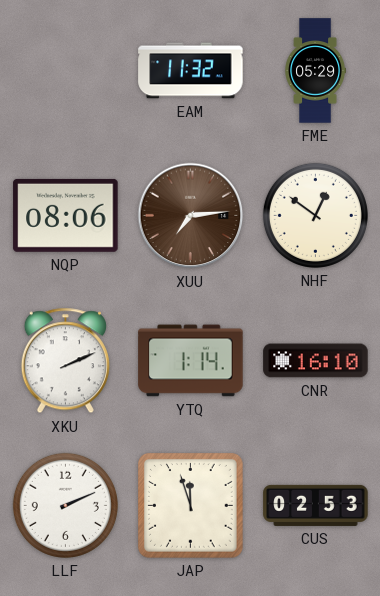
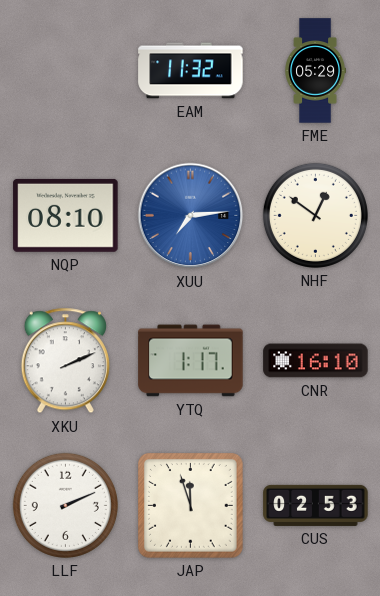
NQP: 08:06 -> 08:10
XUU dial: brown -> blue
YTQ: 1:14 -> 1:17
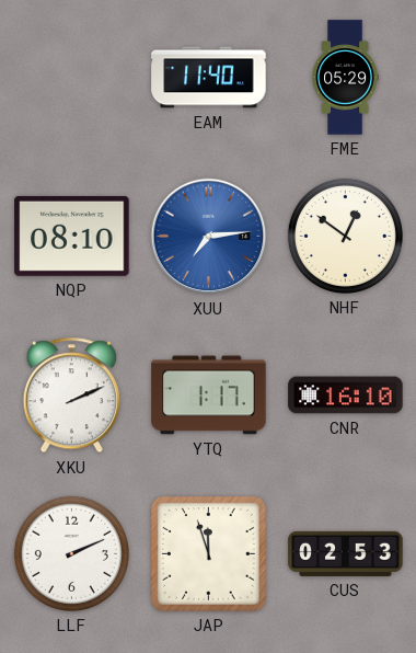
EAM: 11:32 -> 11:40
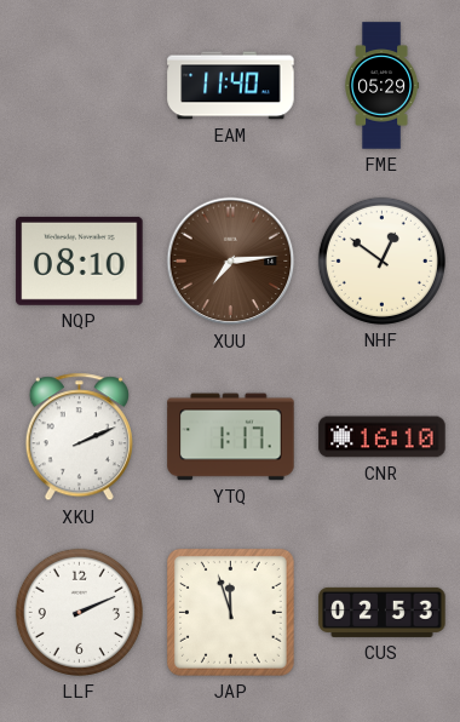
XUU dial: blue -> brown
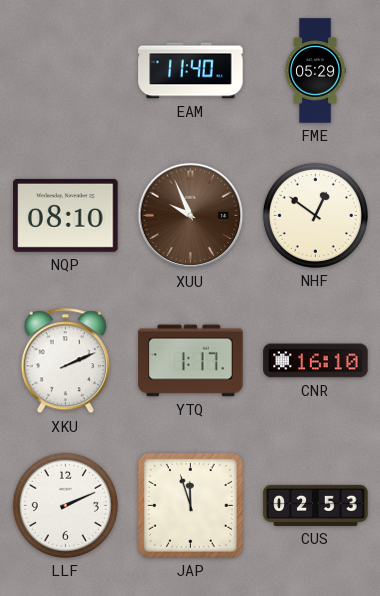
XUU: 7:14 -> 9:56
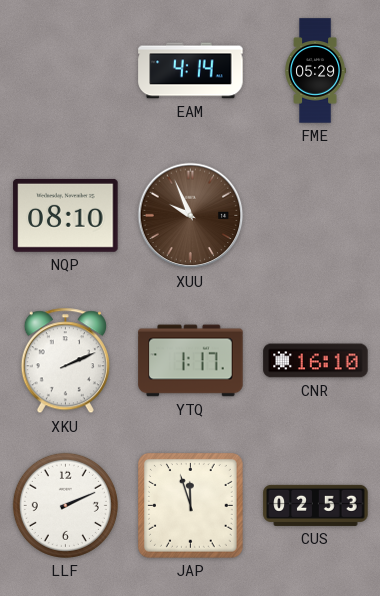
EAM: 11:40 -> 4:14
NHF: 12:51 -> none
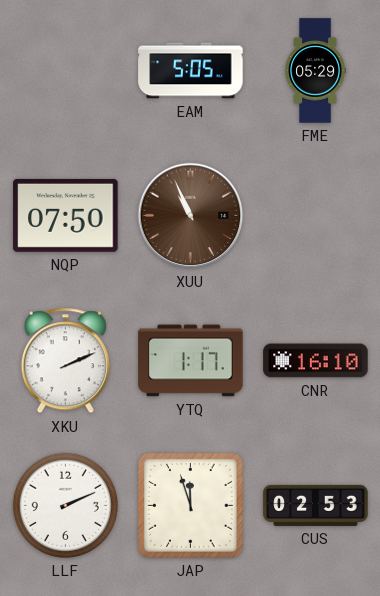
EAM: 4:14 -> 5:05
NQP: 08:10 -> 07:50
XUU: 9:56 -> 10:56
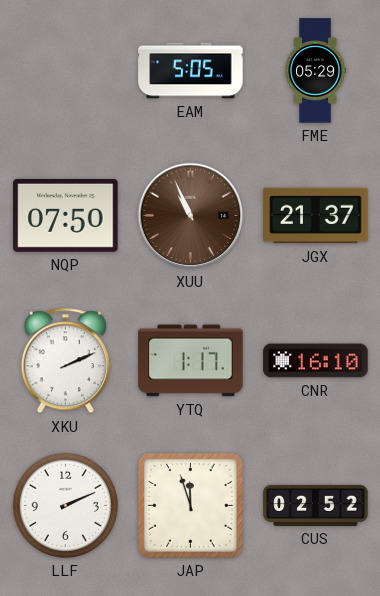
JGX: none -> 21:37
CUS: 02:53 -> 02:52
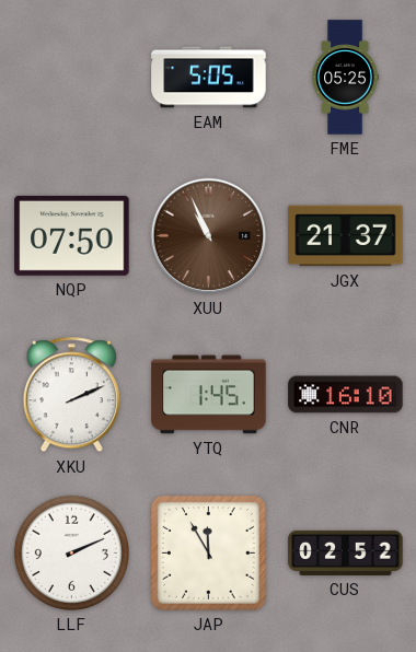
FME: 05:29 -> 05:25
YTQ: 1:17 -> 1:45
JAP: 11:57 -> 11:55
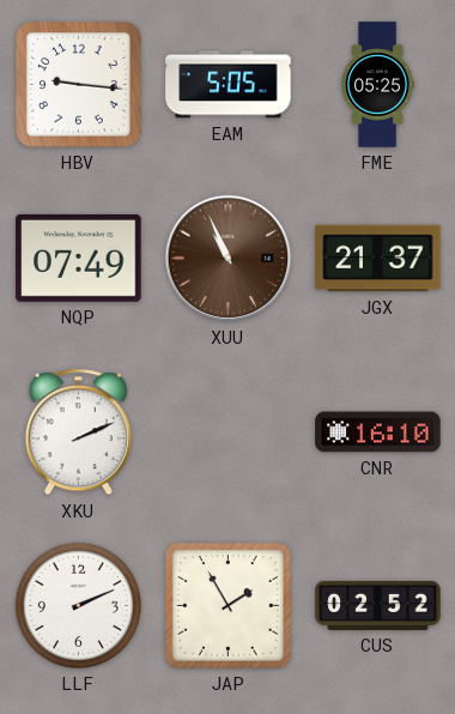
HBV: none -> 9:16
NQP: 07:50 -> 07:49
YTQ: 1:45 -> none
JAP: 11:55 -> 1:55
